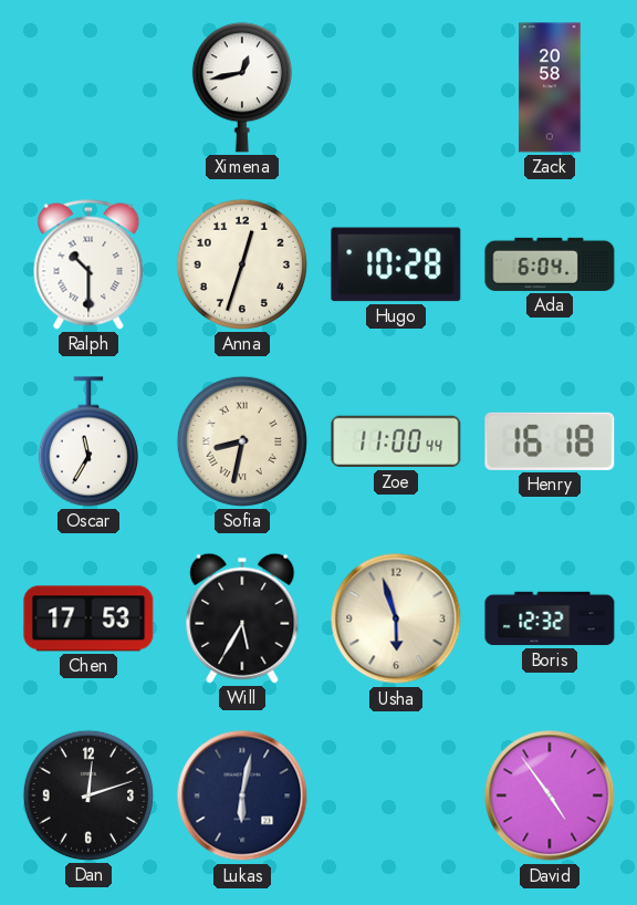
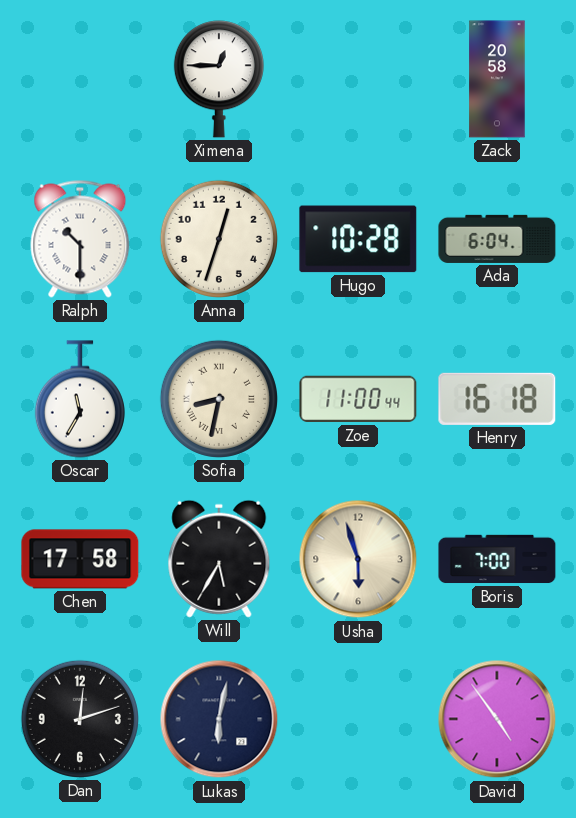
Ximena: 12:43 -> 12:45
Chen: 17:53 -> 17:58
Boris: 12:32 -> 7:00
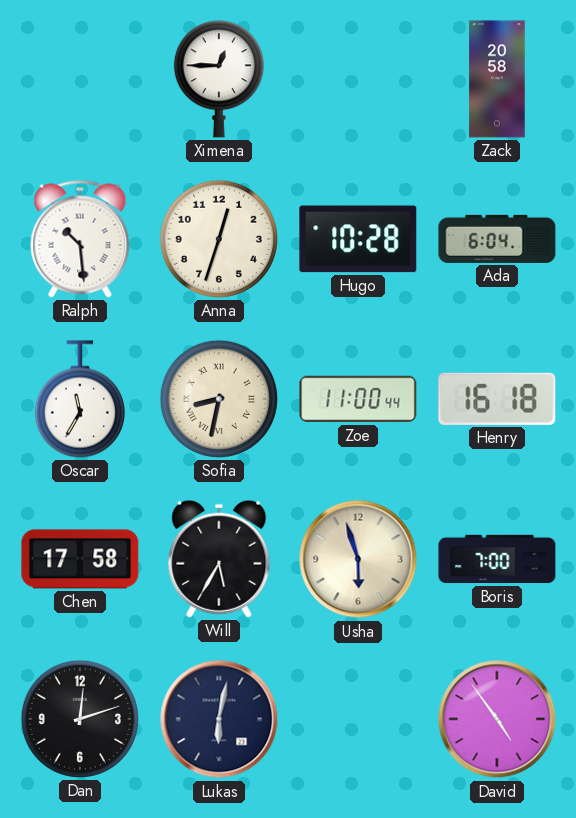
Ralph: 10:30 -> 10:29
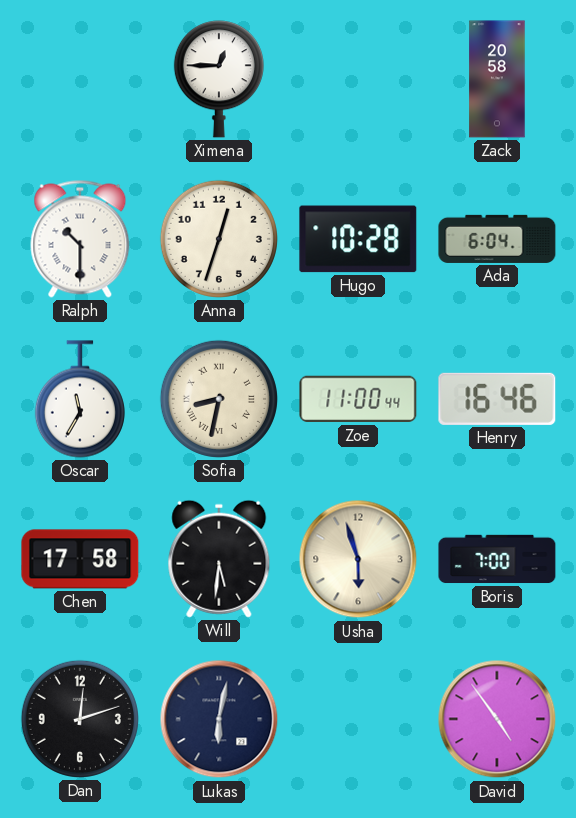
Ralph: 10:29 -> 10:30
Henry: 16:18 -> 16:46
Will: 5:35 -> 5:31
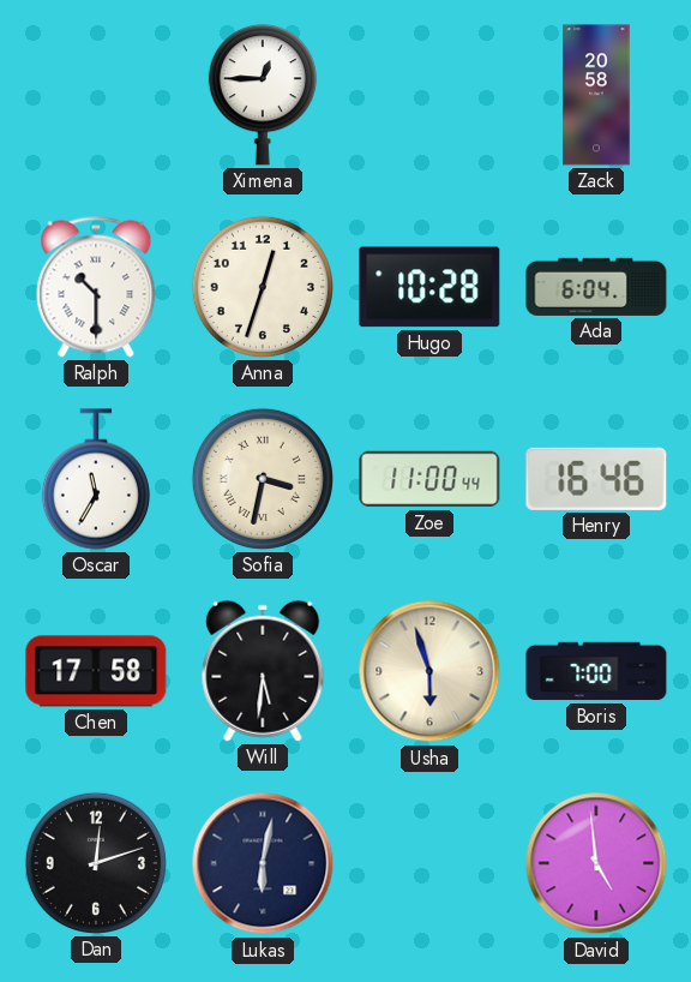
Sofia: 8:32 -> 3:32
David: 4:54 -> 4:59
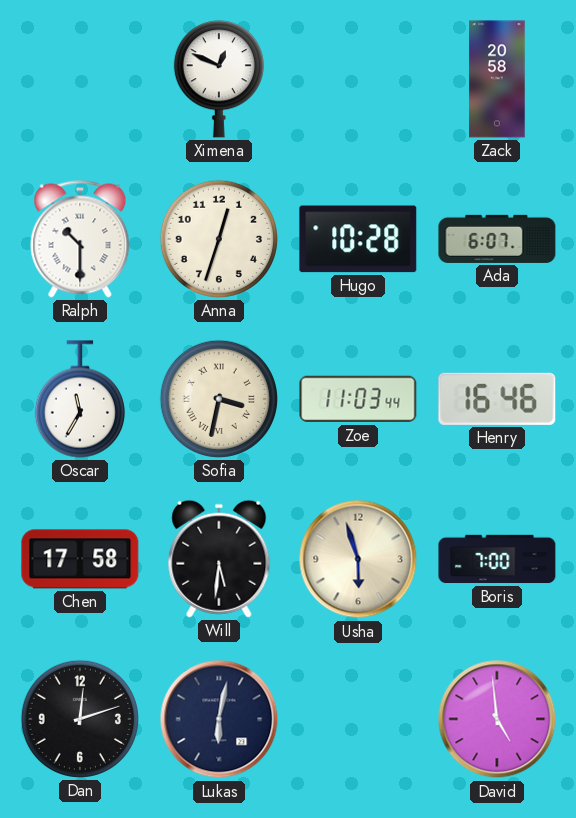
Ximena: 12:45 -> 12:49
Ada: 6:04 -> 6:07
Zoe: 11:00 -> 11:03
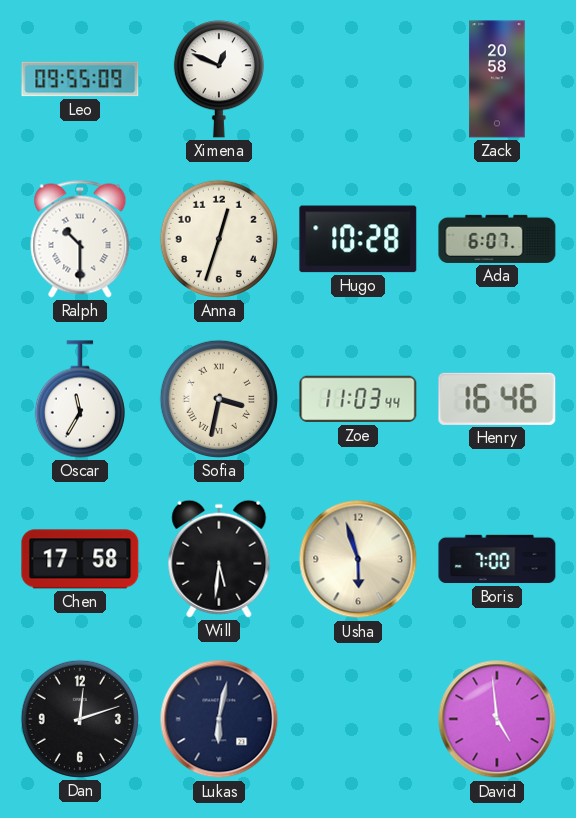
Leo: none -> 09:55
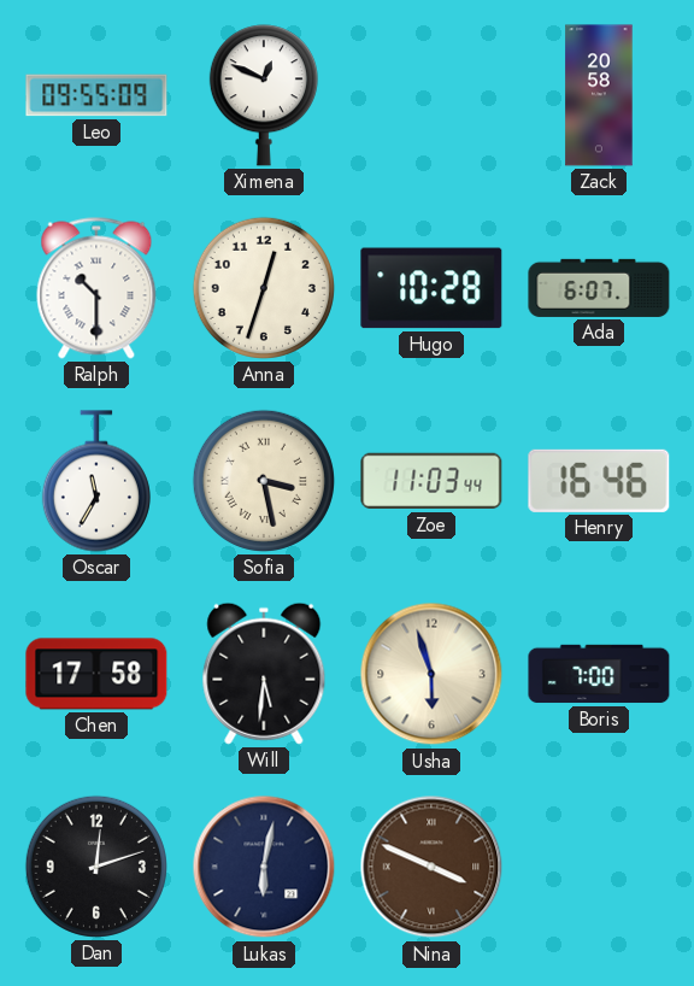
Sofia: 3:32 -> 3:28
Nina: none -> 3:49
David: 4:59 -> none
